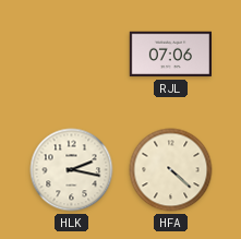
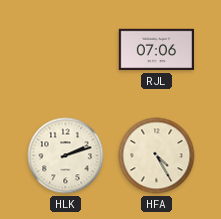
HLK: 2:17 -> 2:12
HFA: 4:22 -> 4:25
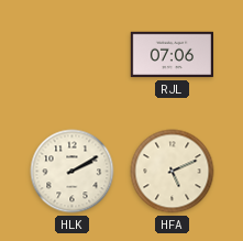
HLK: 2:12 -> 2:10
HFA: 4:25 -> 5:11
